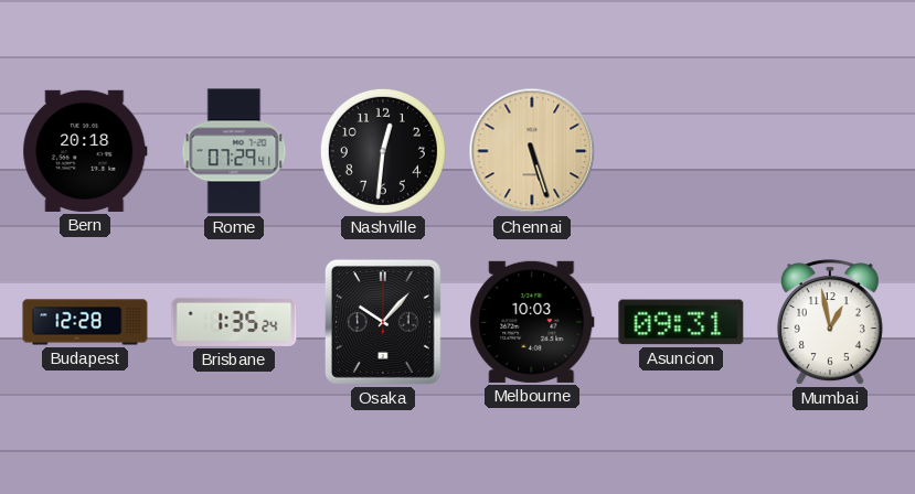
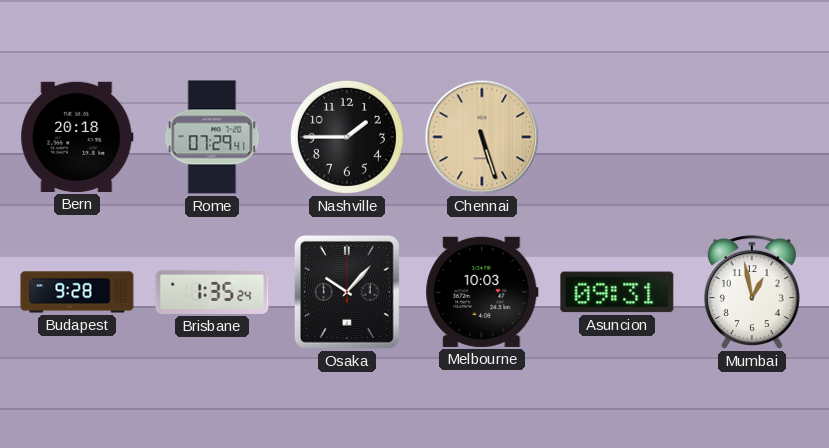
Nashville: 12:31 -> 1:45
Budapest: 12:28 -> 9:28
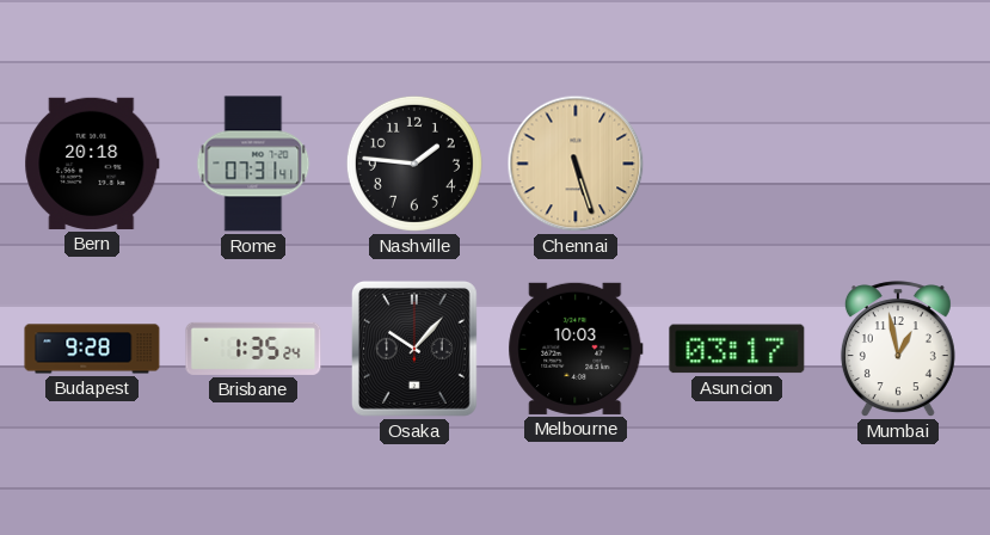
Rome: 07:29 -> 07:31
Nashville: 1:45 -> 1:46
Asuncion: 09:31 -> 03:17
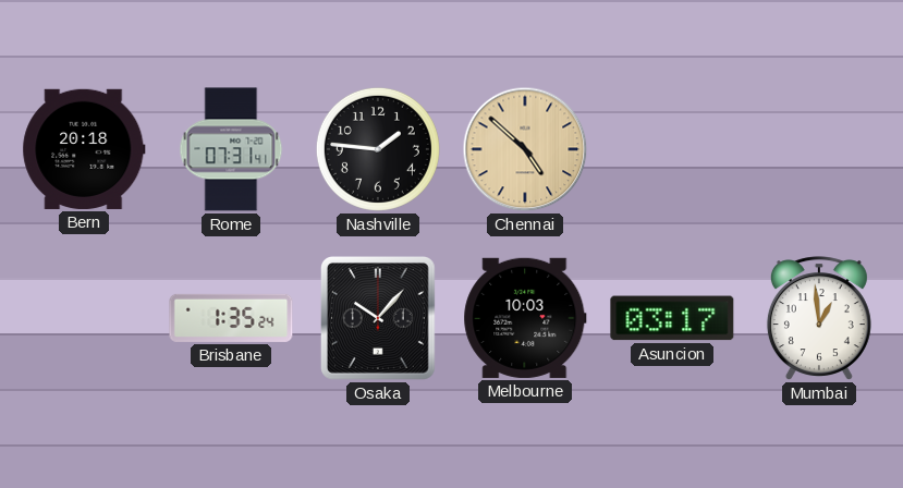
Chennai: 5:27 -> 4:52
Budapest: 9:28 -> none
Mumbai: 12:58 -> 12:59
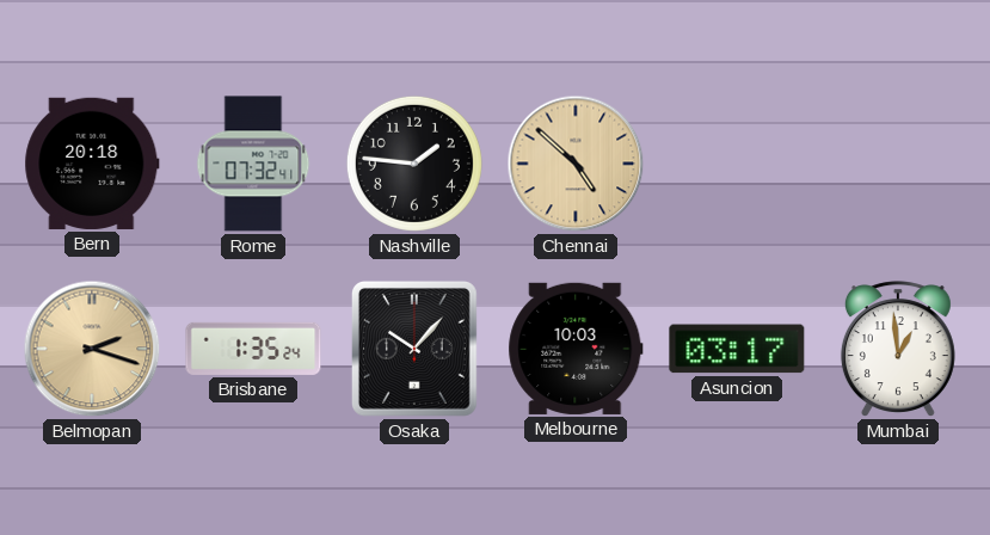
Rome: 07:31 -> 07:32
Belmopan: none -> 2:18
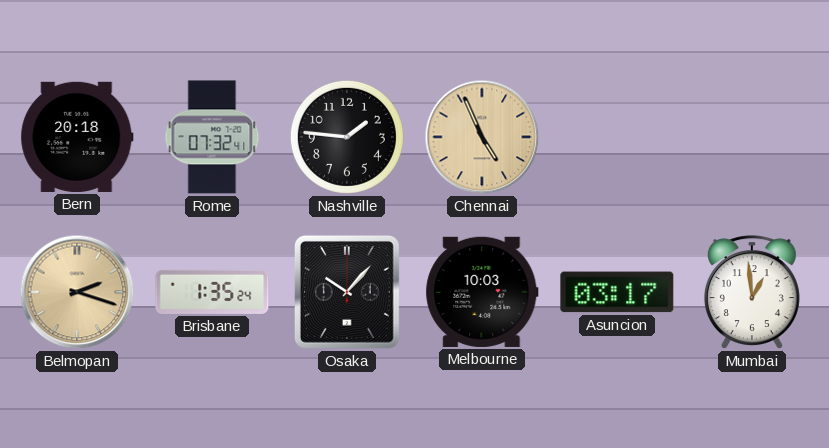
Chennai: 4:52 -> 4:56
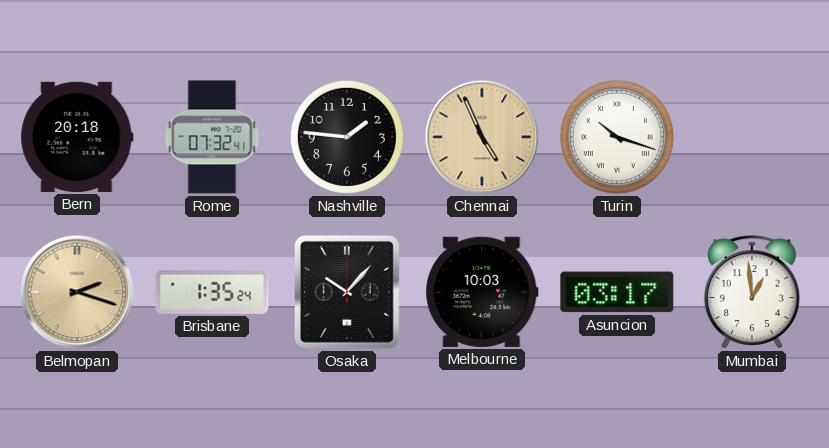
Turin: none -> 10:18
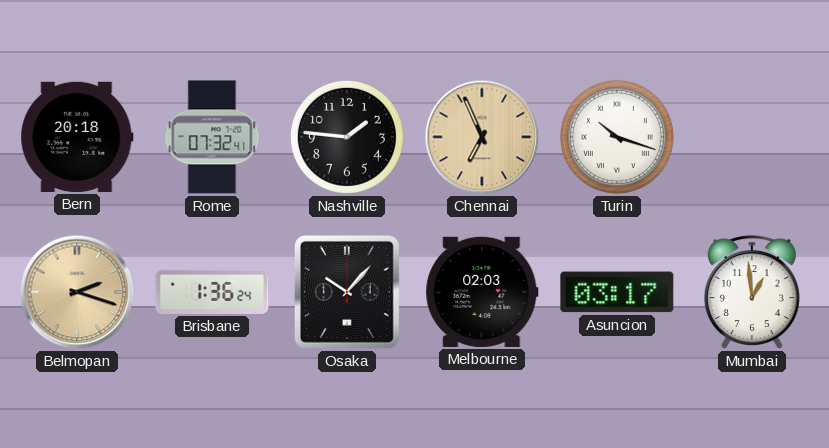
Chennai: 4:56 -> 6:56
Brisbane: 1:35 -> 1:36
Melbourne: 10:03 -> 02:03
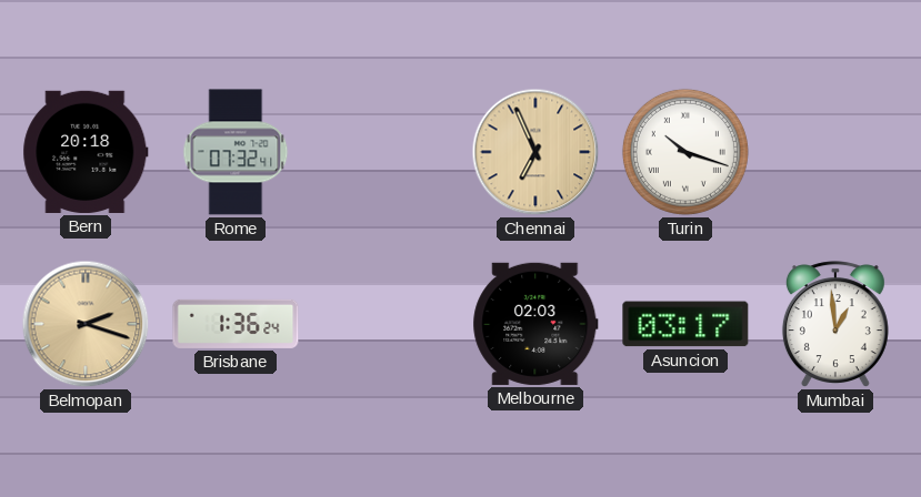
Nashville: 1:46 -> none
Osaka: 10:07 -> none
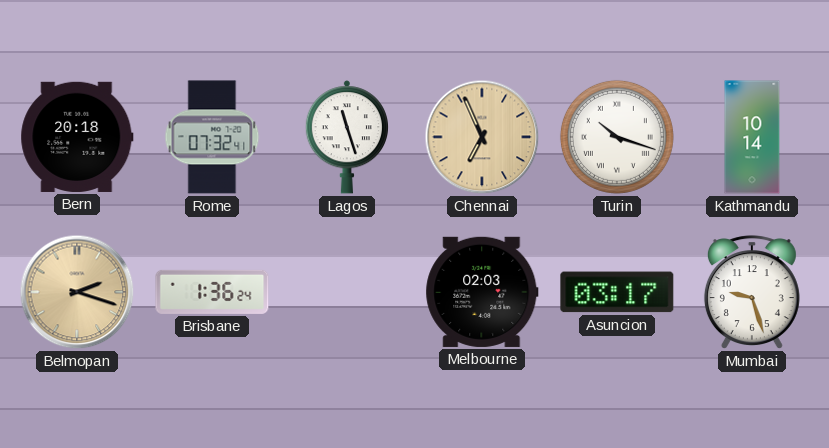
Lagos: none -> 11:27
Kathmandu: none -> 10:14
Mumbai: 12:59 -> 9:27
